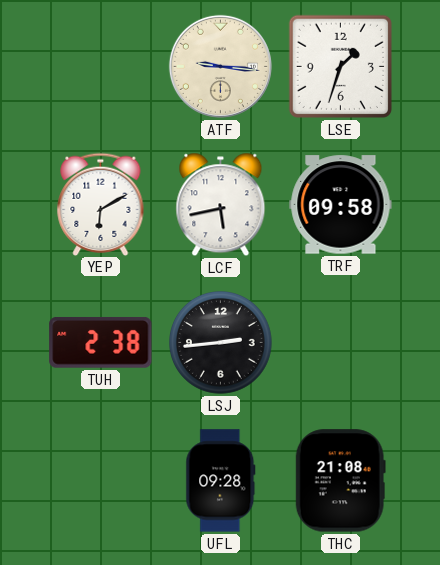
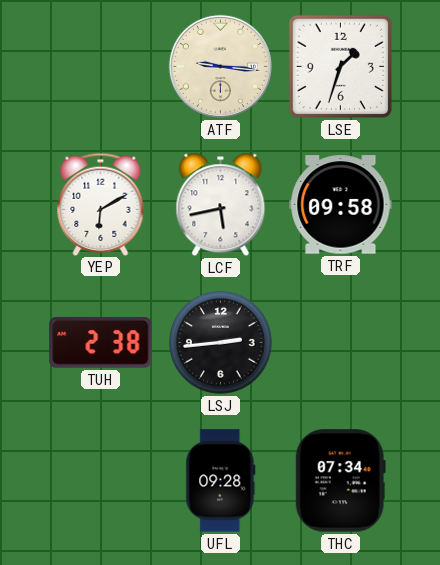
THC: 21:08 -> 07:34
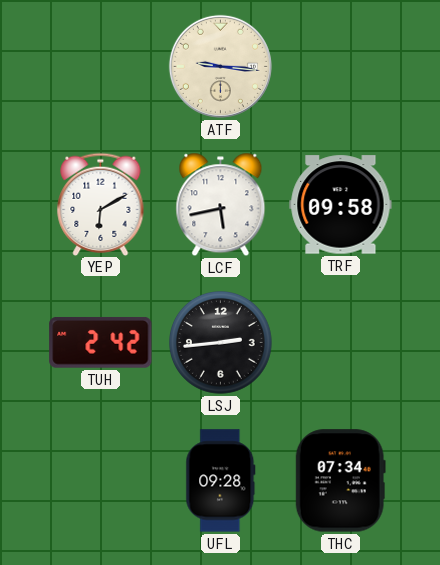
LSE: 1:33 -> none
TUH: 2:38 -> 2:42
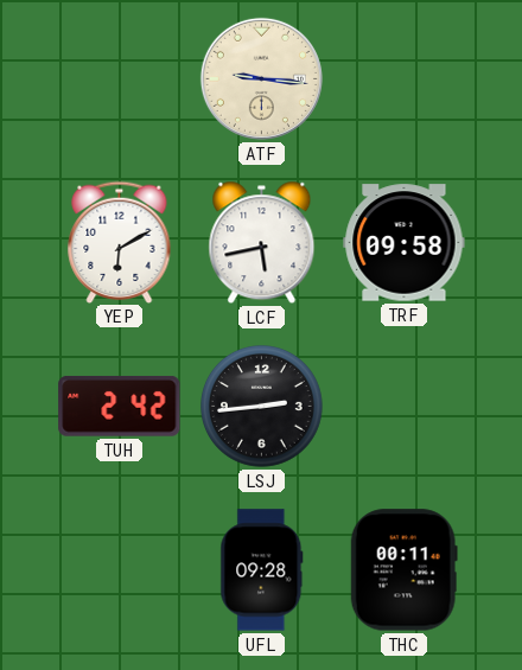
THC: 07:34 -> 00:11
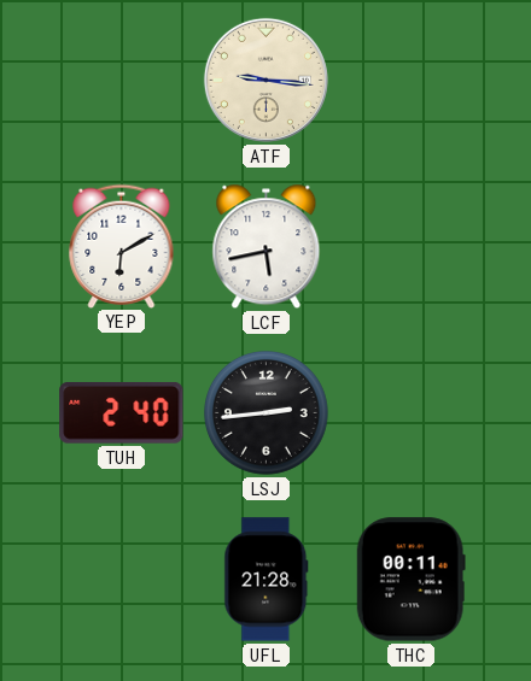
TRF: 09:58 -> none
TUH: 2:42 -> 2:40
UFL: 09:28 -> 21:28
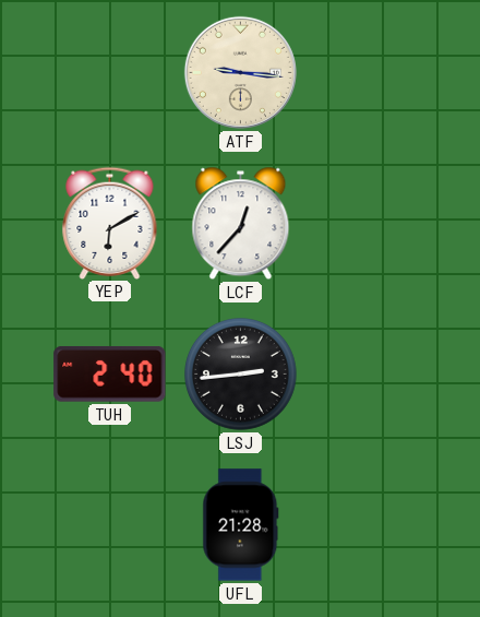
LCF: 5:43 -> 12:37
THC: 00:11 -> none
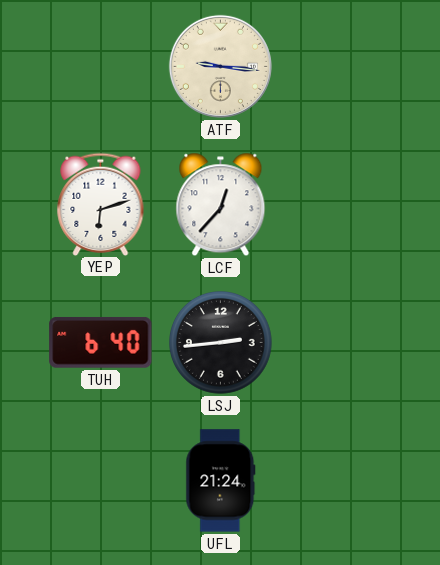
YEP: 6:10 -> 6:12
TUH: 2:40 -> 6:40
UFL: 21:28 -> 21:24
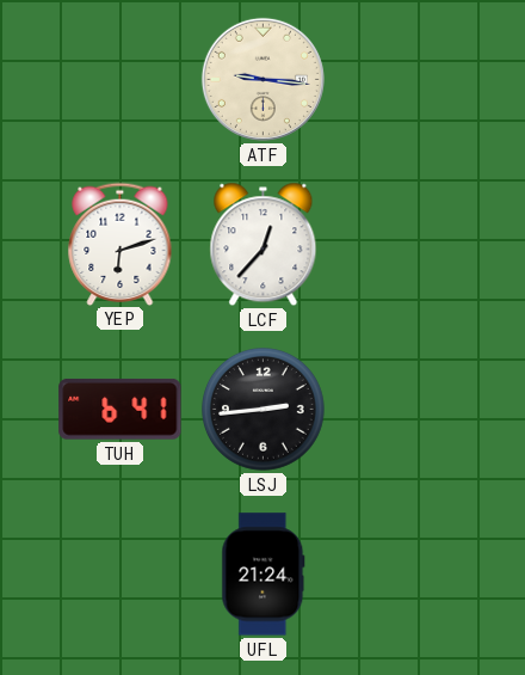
TUH: 6:40 -> 6:41
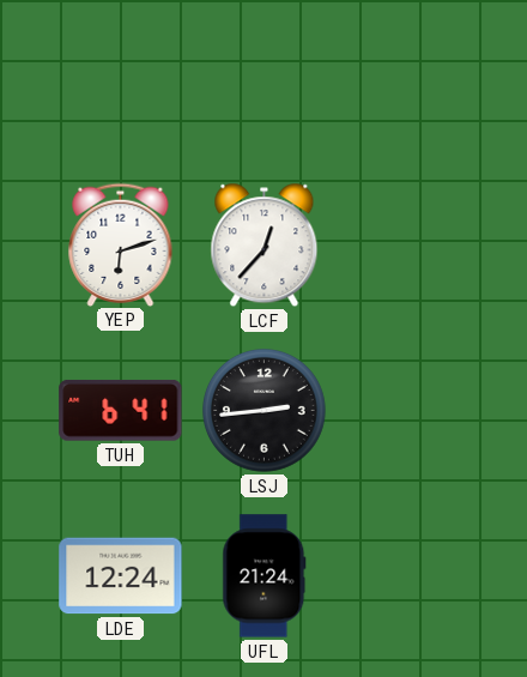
ATF: 9:16 -> none
LDE: none -> 12:24
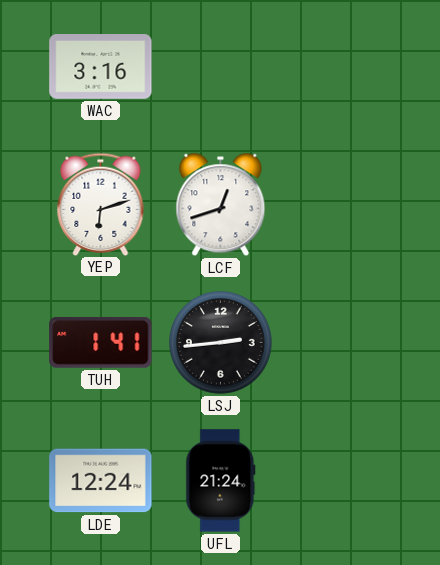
WAC: none -> 3:16
LCF: 12:37 -> 12:42
TUH: 6:41 -> 1:41
